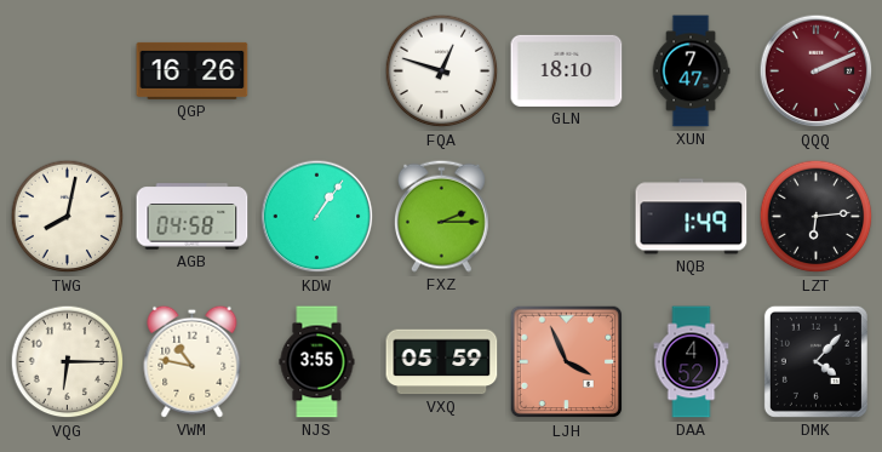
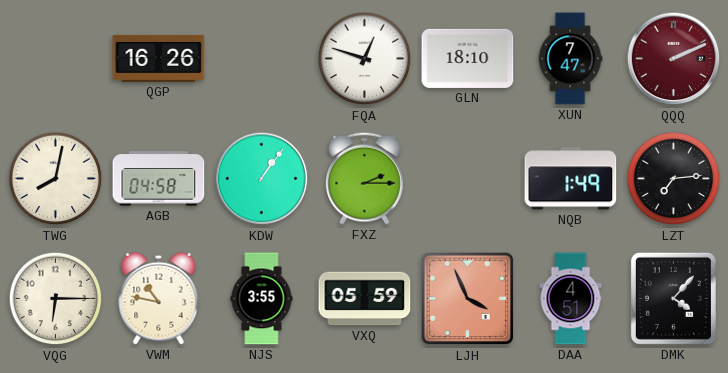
LZT: 6:14 -> 7:14
DAA: 4:52 -> 4:51
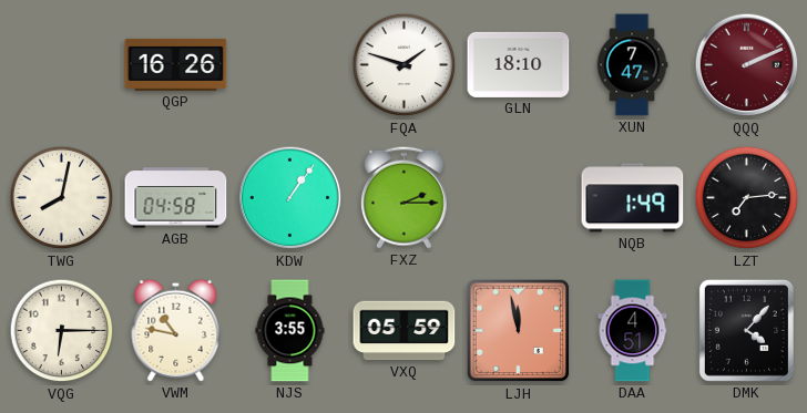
FQA: 12:48 -> 1:48
LJH: 3:56 -> 11:58
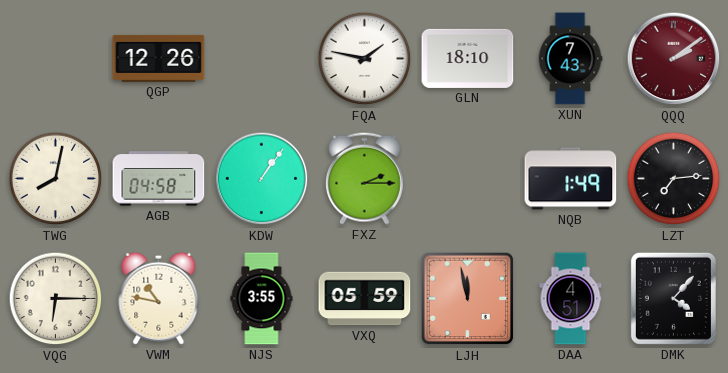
QGP: 16:26 -> 12:26
FQA: 1:48 -> 1:47
XUN: 7:47 -> 7:43
QQQ: 2:11 -> 2:09
